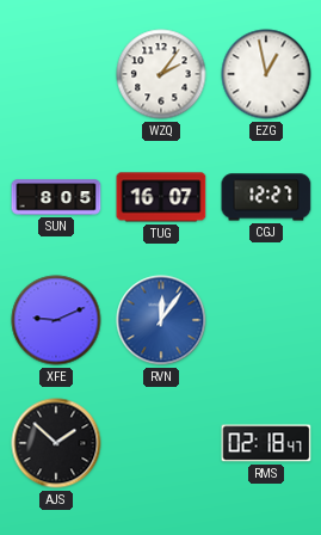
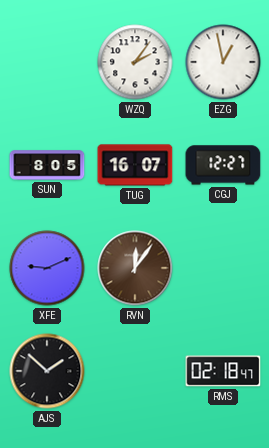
RVN dial: blue -> brown
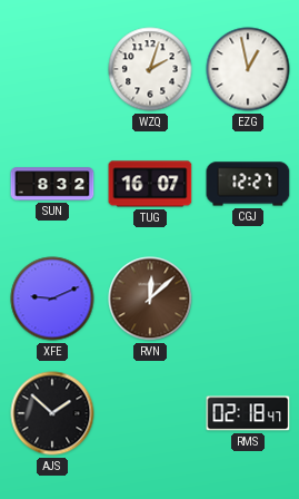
WZQ: 2:06 -> 2:03
SUN: 8:05 -> 8:32
RVN: 12:06 -> 12:08
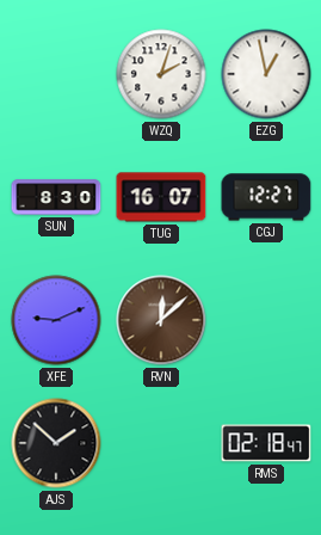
SUN: 8:32 -> 8:30
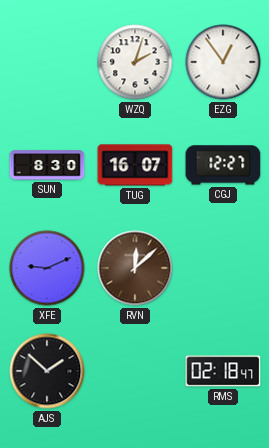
EZG: 12:58 -> 12:54
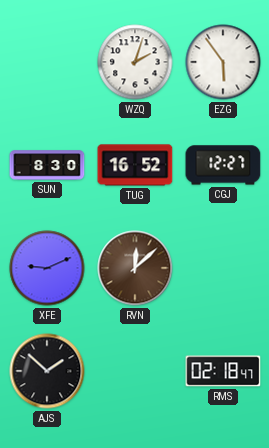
EZG: 12:54 -> 5:54
TUG: 16:07 -> 16:52
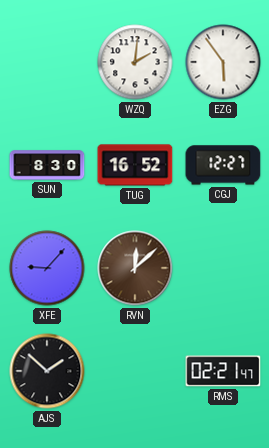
WZQ: 2:03 -> 2:01
XFE: 9:11 -> 9:07
RMS: 02:18 -> 02:21
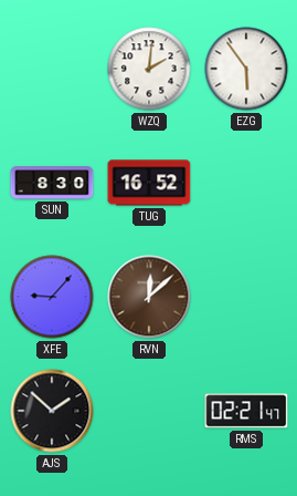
CGJ: 12:27 -> none
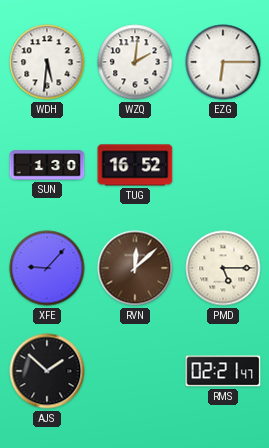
WDH: none -> 5:31
EZG: 5:54 -> 6:15
SUN: 8:30 -> 1:30
PMD: none -> 5:15
